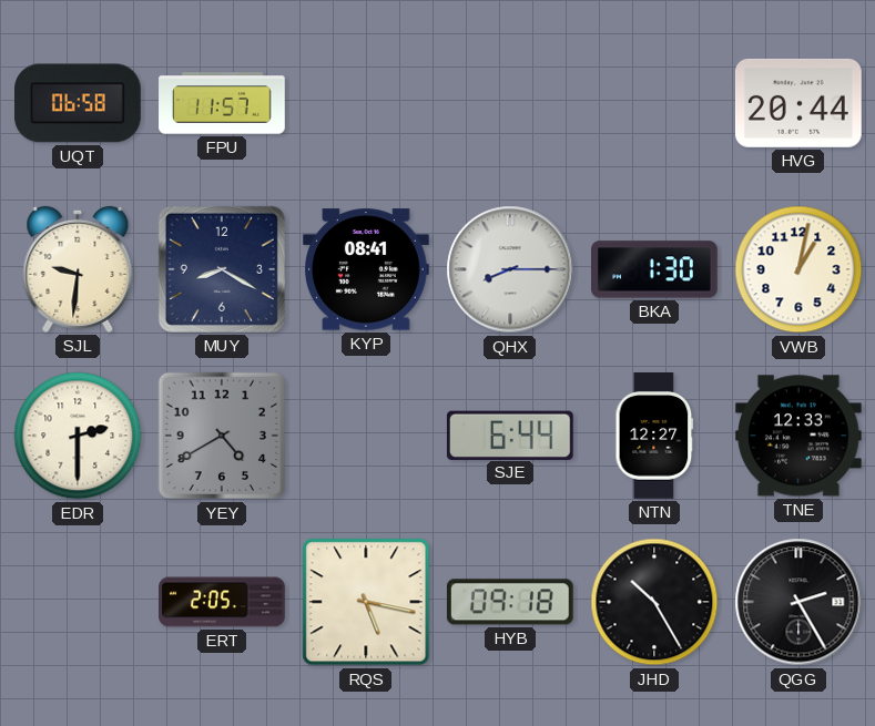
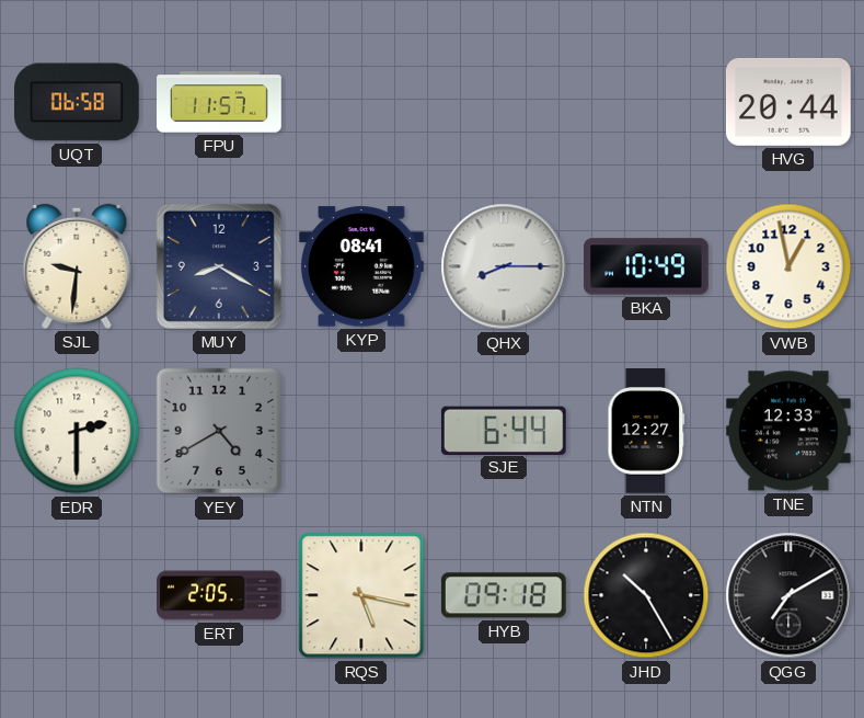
BKA: 1:30 -> 10:49
VWB: 1:02 -> 12:58
QGG: 2:25 -> 7:10
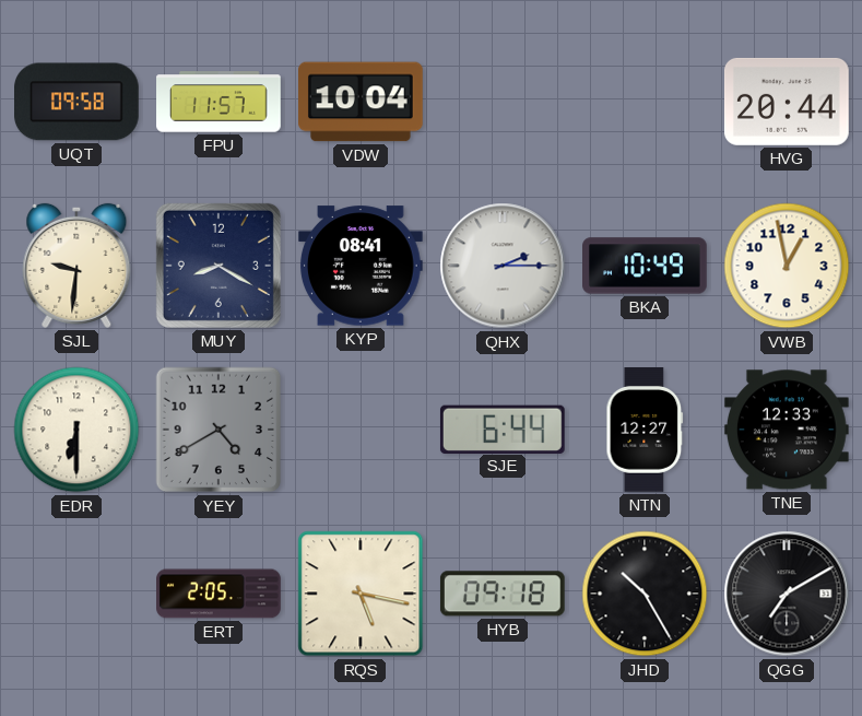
UQT: 06:58 -> 09:58
VDW: none -> 10:04
QHX: 8:15 -> 2:15
EDR: 2:30 -> 6:30
